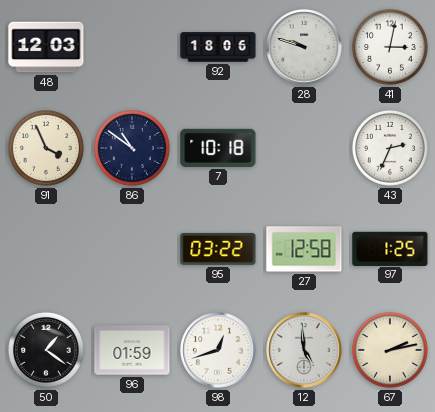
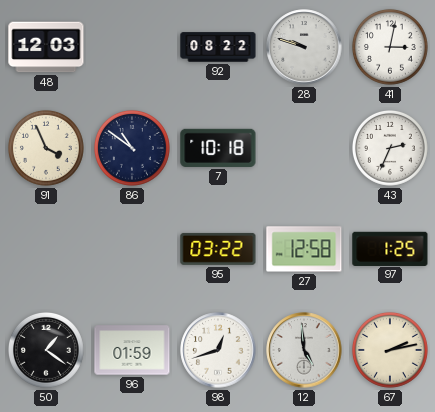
92: 18:06 -> 08:22
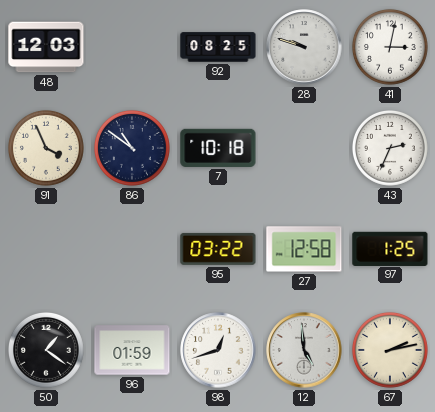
92: 08:22 -> 08:25
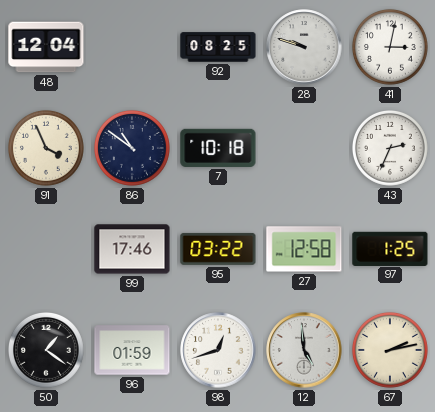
48: 12:03 -> 12:04
99: none -> 17:46
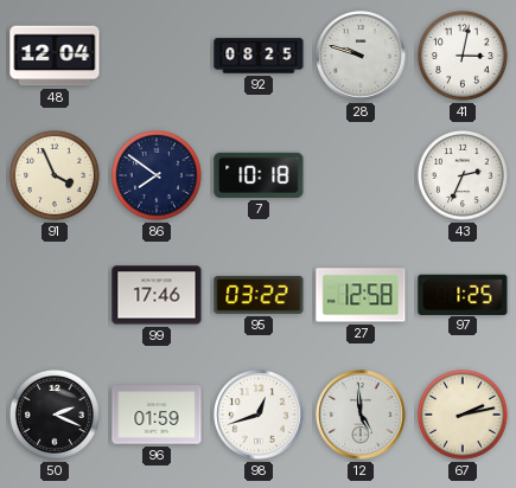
86: 10:51 -> 7:51
50: 1:21 -> 2:19
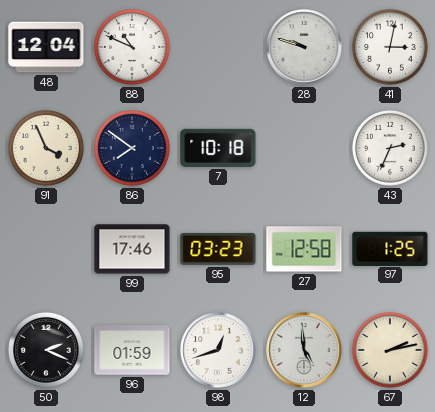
88: none -> 10:49
92: 08:25 -> none
95: 03:22 -> 03:23
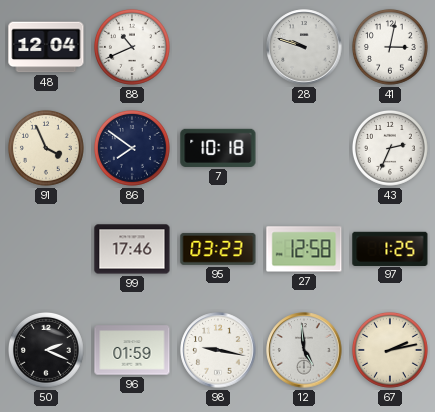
88: 10:49 -> 10:41
98: 12:42 -> 9:17
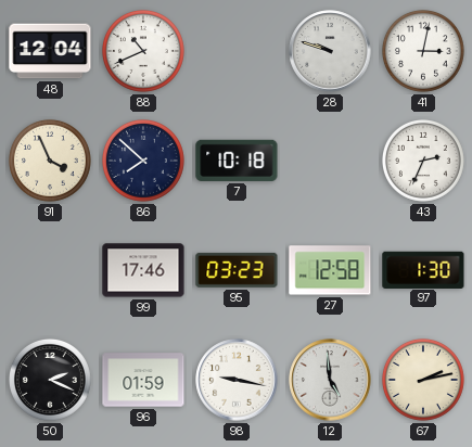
86: 7:51 -> 7:52
97: 1:25 -> 1:30
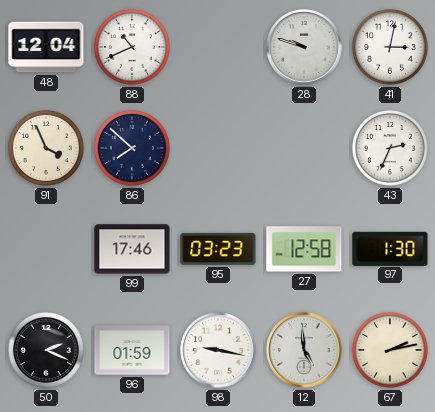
7: 10:18 -> none
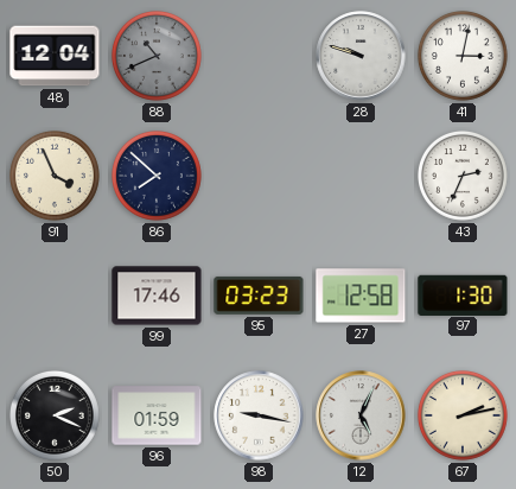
88 dial: white -> grey
12: 4:59 -> 5:04
